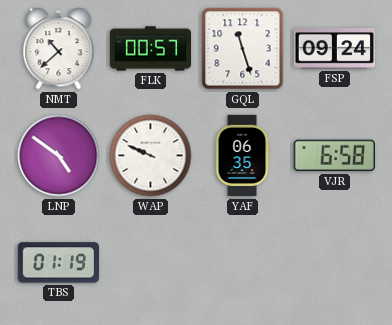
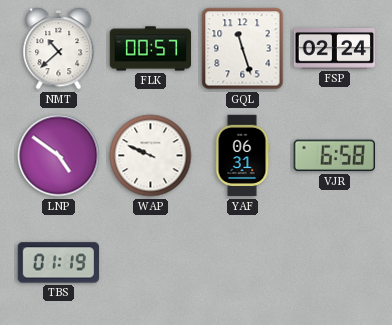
FSP: 09:24 -> 02:24
YAF: 06:35 -> 06:31
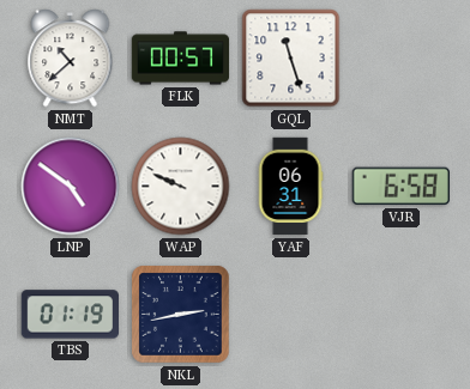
FSP: 02:24 -> none
NKL: none -> 2:43
